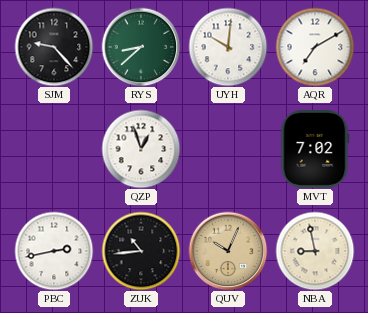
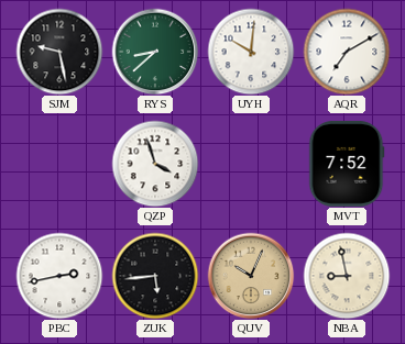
SJM: 9:23 -> 9:28
QZP: 12:57 -> 3:57
MVT: 7:02 -> 7:52
ZUK: 10:44 -> 5:44
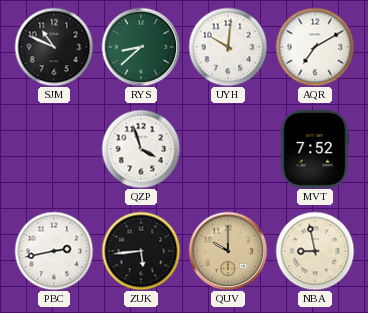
SJM: 9:28 -> 10:49
QUV: 10:04 -> 10:00
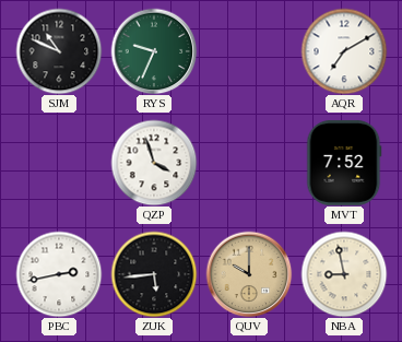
RYS: 8:38 -> 9:34
UYH: 10:01 -> none
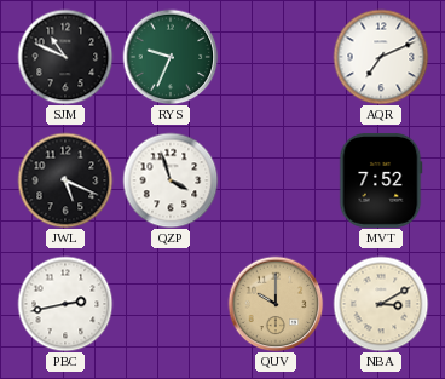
AQR: 7:10 -> 7:11
JWL: none -> 5:19
ZUK: 5:44 -> none
NBA: 8:58 -> 3:10
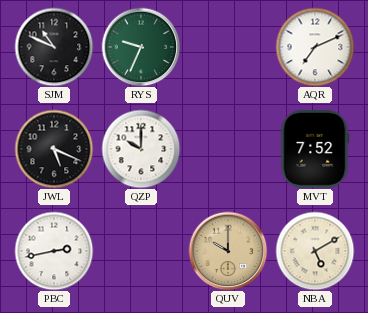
QZP: 3:57 -> 10:00
NBA: 3:10 -> 5:10
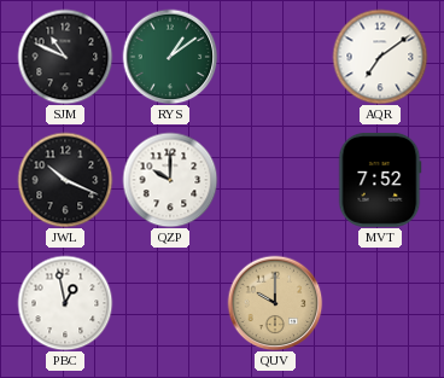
RYS: 9:34 -> 1:09
AQR: 7:11 -> 7:09
JWL: 5:19 -> 10:19
PBC: 2:43 -> 12:58
NBA: 5:10 -> none
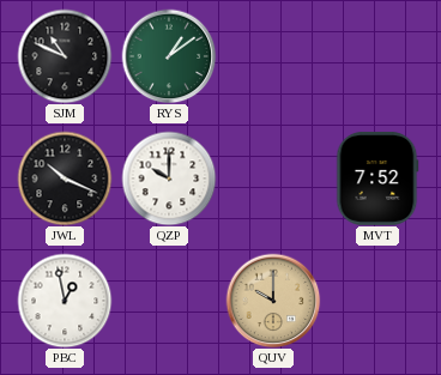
AQR: 7:09 -> none
